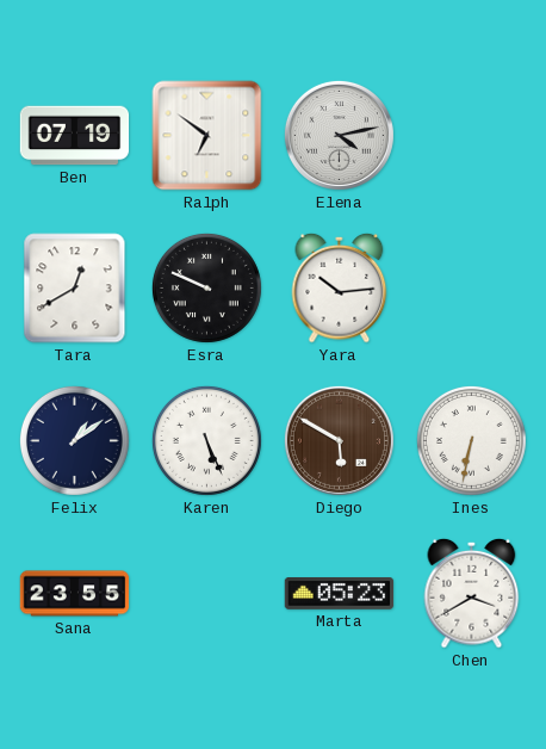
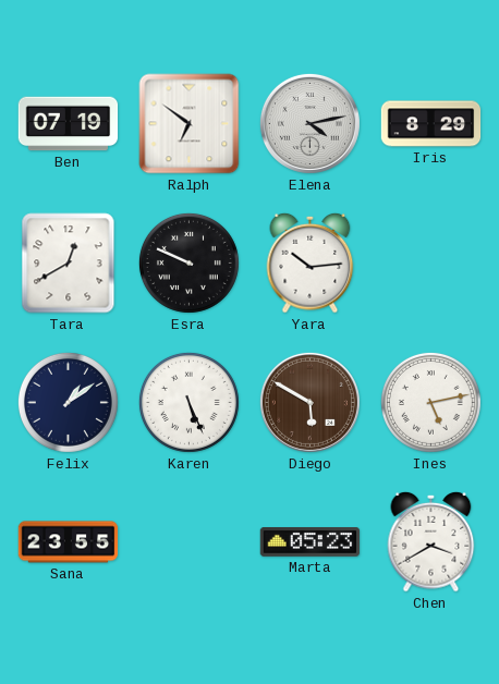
Iris: none -> 8:29
Ines: 6:32 -> 5:13
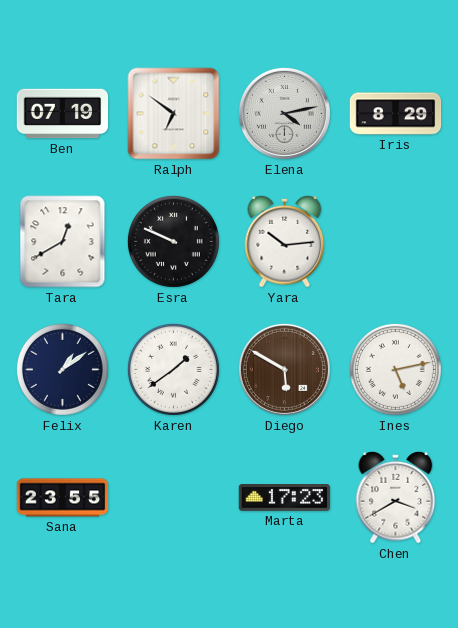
Karen: 5:26 -> 1:39
Marta: 05:23 -> 17:23
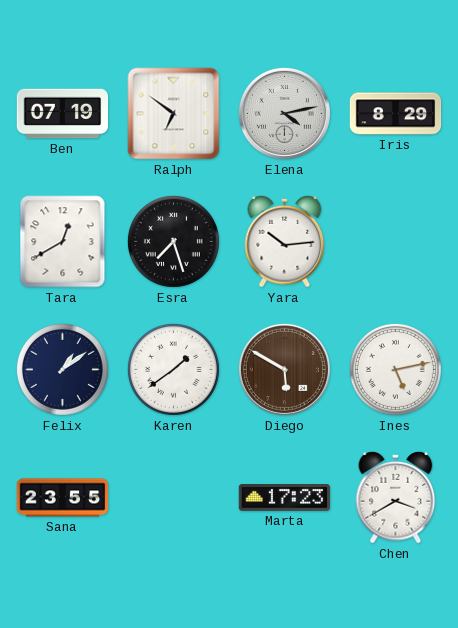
Esra: 9:49 -> 7:27
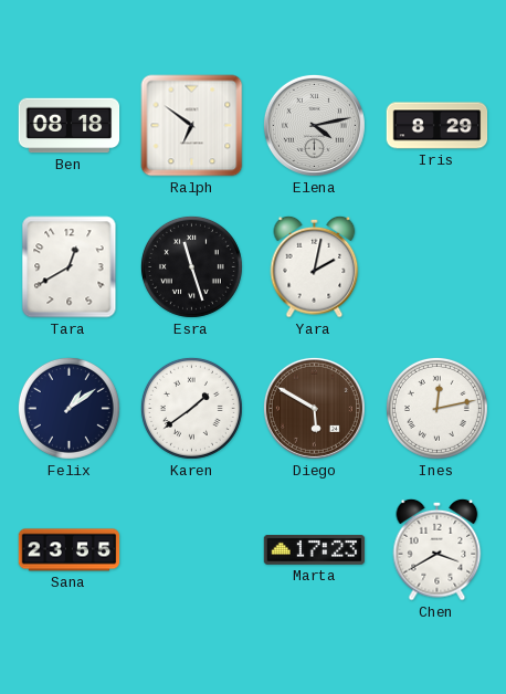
Ben: 07:19 -> 08:18
Esra: 7:27 -> 11:27
Yara: 10:14 -> 2:02
Ines: 5:13 -> 12:13
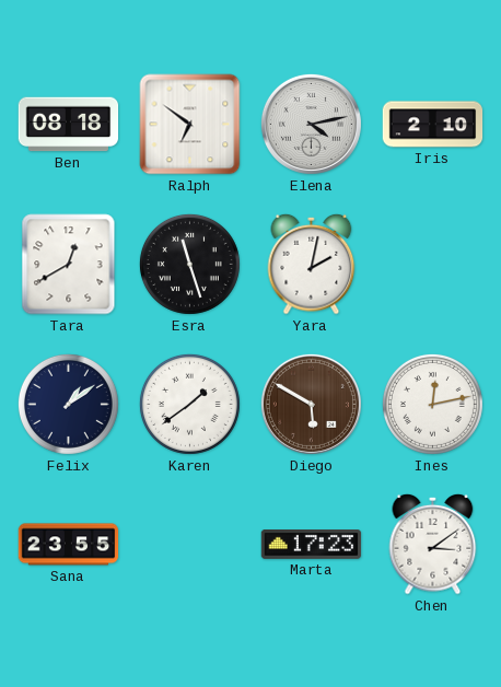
Iris: 8:29 -> 2:10
Chen: 3:40 -> 3:09
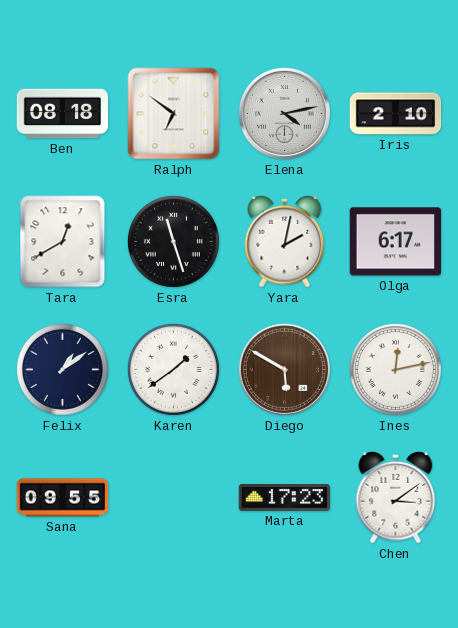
Olga: none -> 6:17
Sana: 23:55 -> 09:55
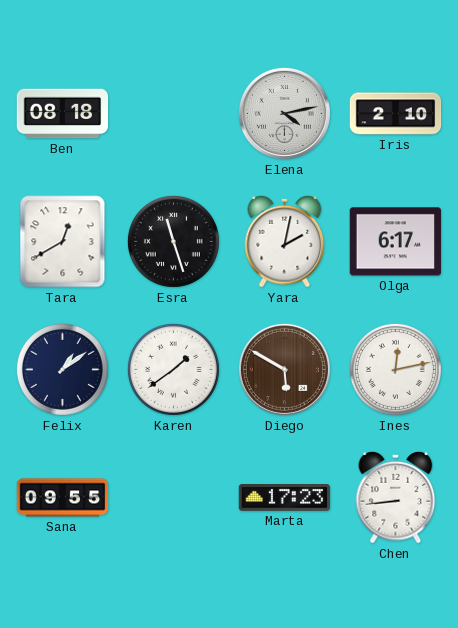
Ralph: 6:51 -> none
Chen: 3:09 -> 8:44
